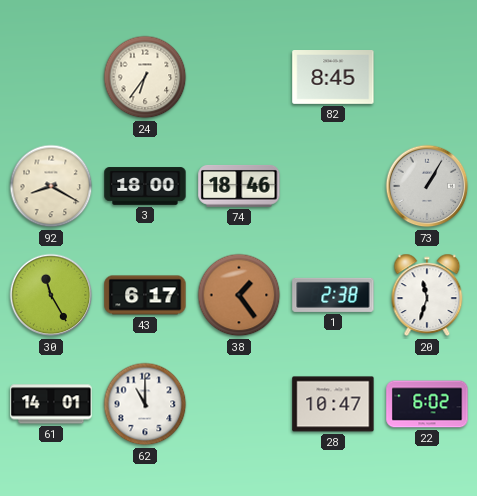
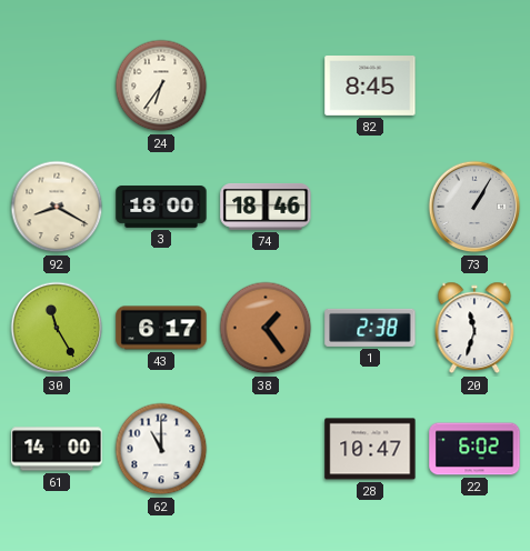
61: 14:01 -> 14:00
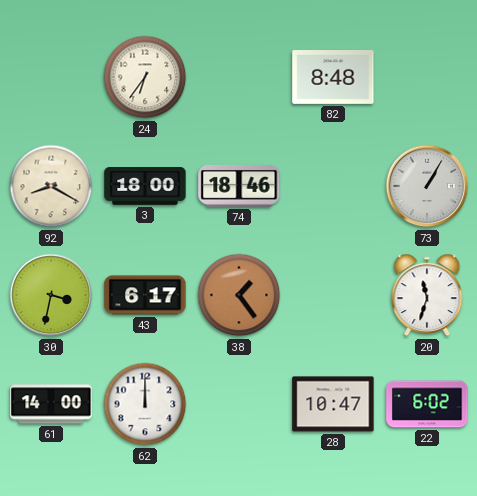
82: 8:45 -> 8:48
30: 11:25 -> 3:32
1: 2:38 -> none
62: 11:00 -> 12:00
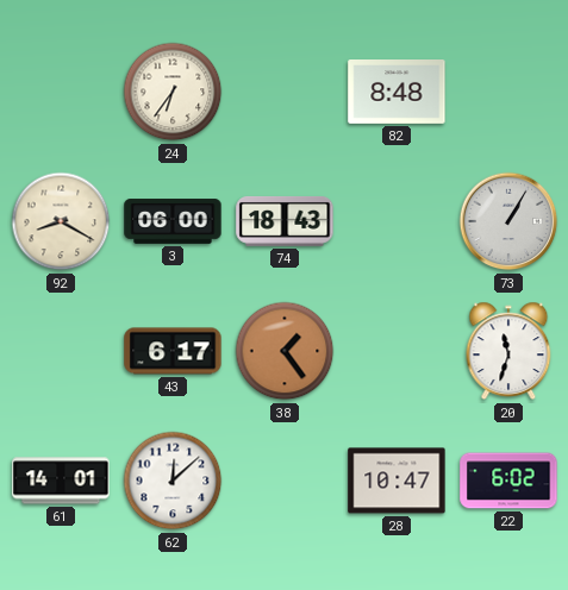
3: 18:00 -> 06:00
74: 18:46 -> 18:43
30: 3:32 -> none
61: 14:00 -> 14:01
62: 12:00 -> 12:08
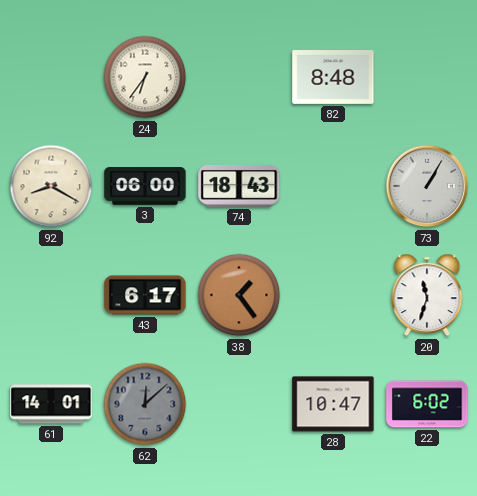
62 dial: white -> grey
